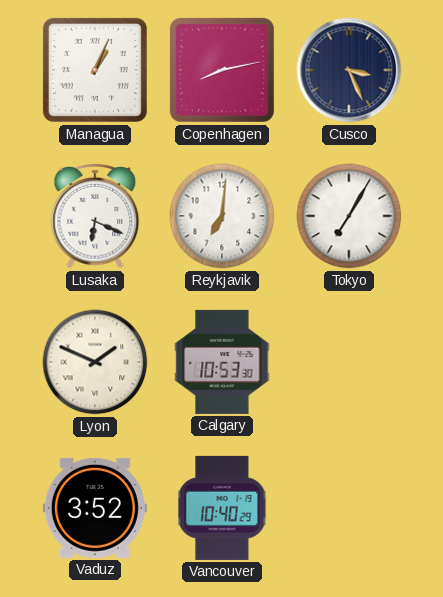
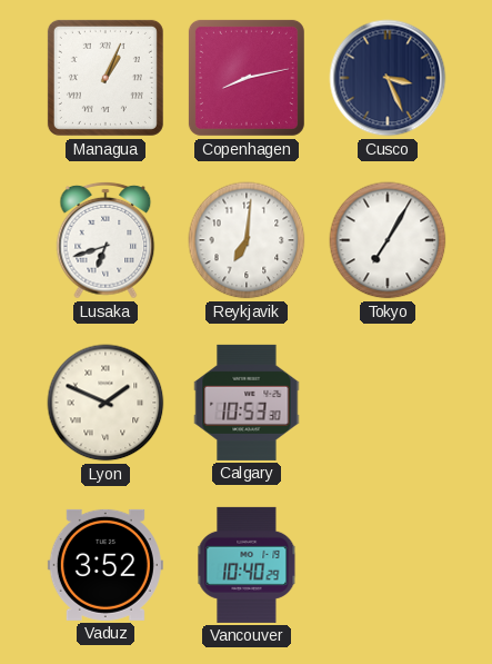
Lusaka: 6:19 -> 6:42
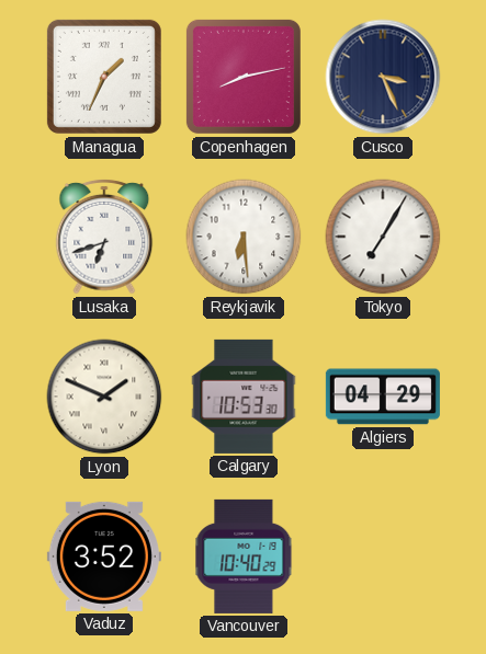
Managua: 1:04 -> 1:34
Reykjavik: 7:01 -> 6:29
Algiers: none -> 04:29
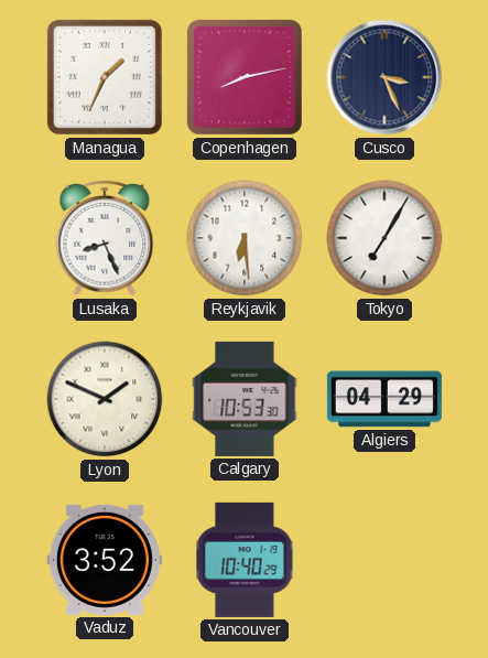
Lusaka: 6:42 -> 8:26
